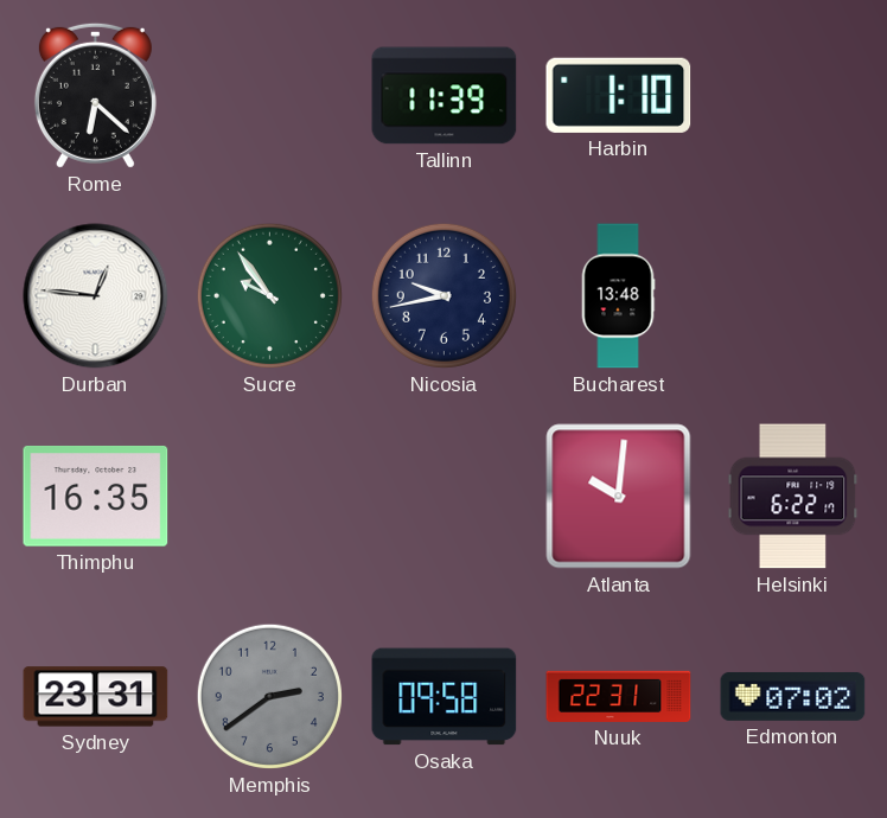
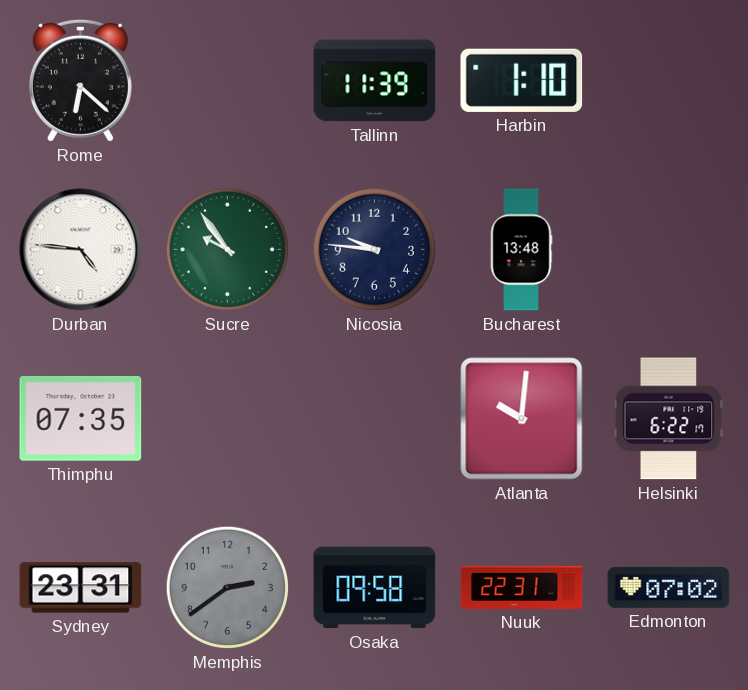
Durban: 12:46 -> 4:46
Nicosia: 9:43 -> 9:46
Thimphu: 16:35 -> 07:35
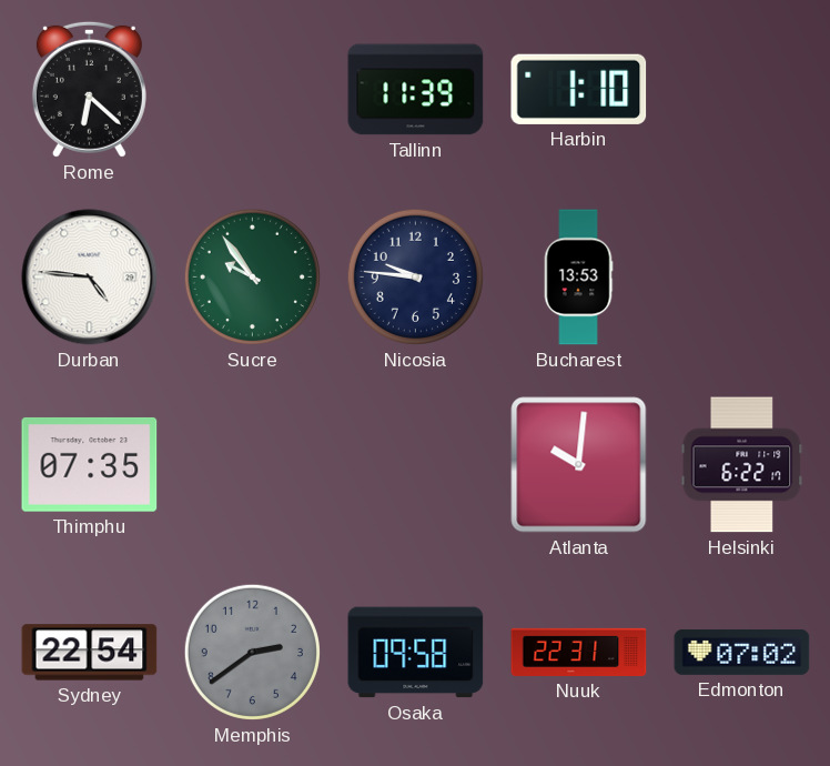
Bucharest: 13:48 -> 13:53
Sydney: 23:31 -> 22:54
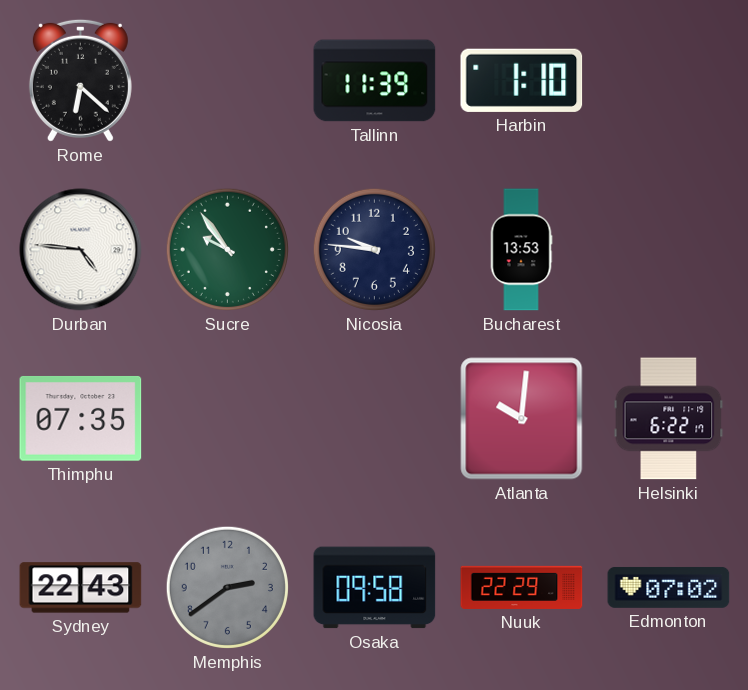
Sydney: 22:54 -> 22:43
Nuuk: 22:31 -> 22:29
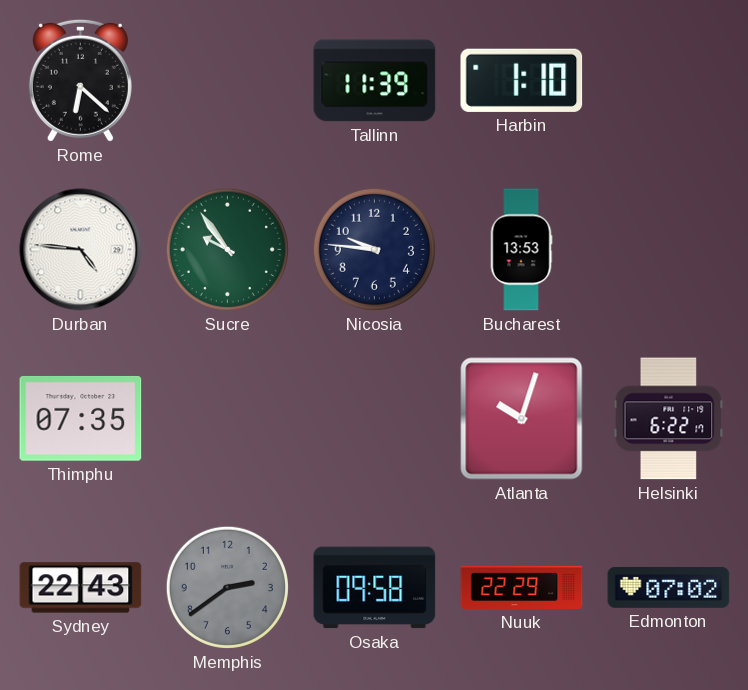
Atlanta: 10:01 -> 10:03
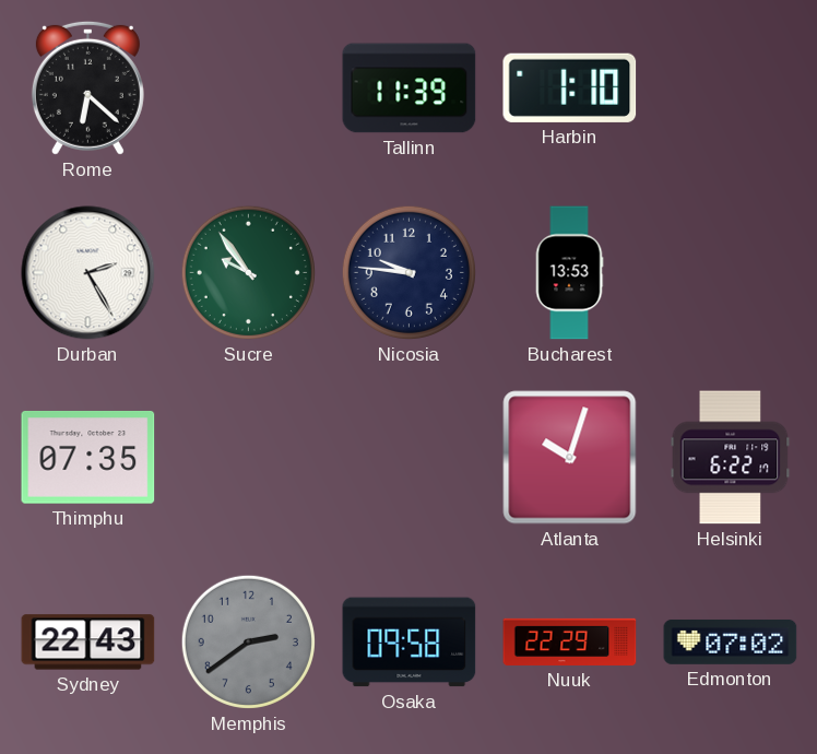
Durban: 4:46 -> 2:25
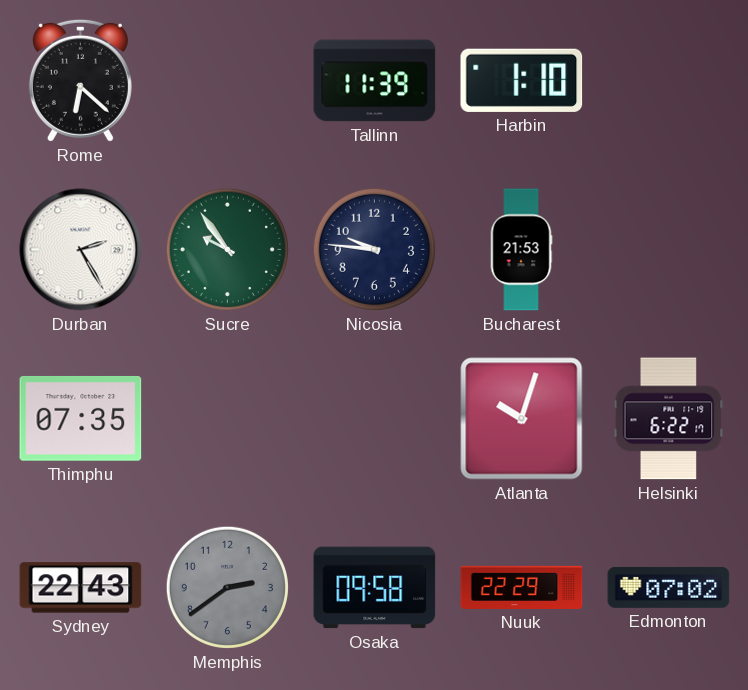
Bucharest: 13:53 -> 21:53
